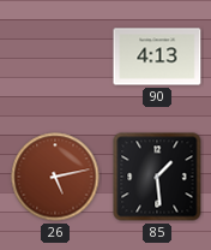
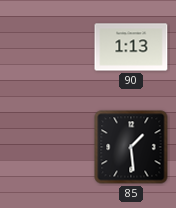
90: 4:13 -> 1:13
26: 5:13 -> none
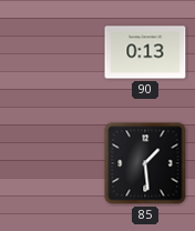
90: 1:13 -> 0:13
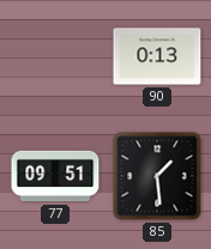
77: none -> 09:51
